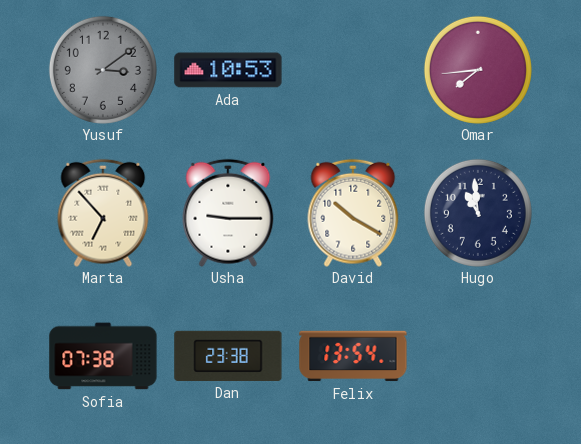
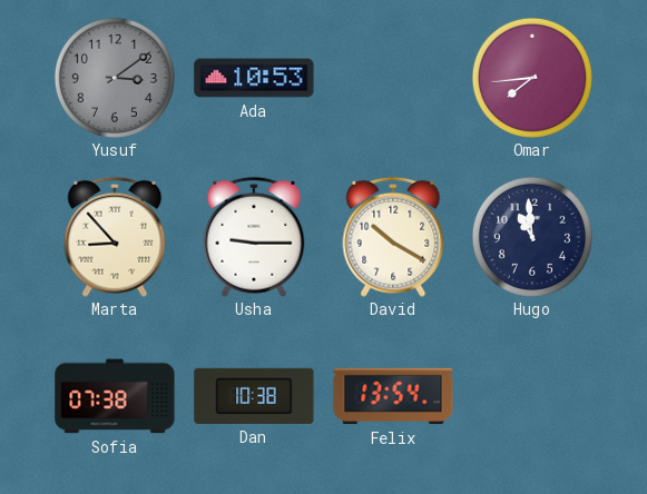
Marta: 6:53 -> 8:53
Dan: 23:38 -> 10:38
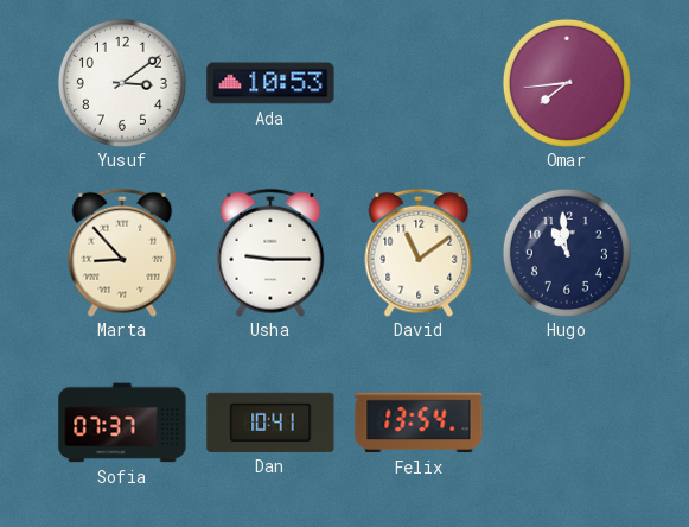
Yusuf dial: grey -> white
David: 10:20 -> 11:09
Sofia: 07:38 -> 07:37
Dan: 10:38 -> 10:41
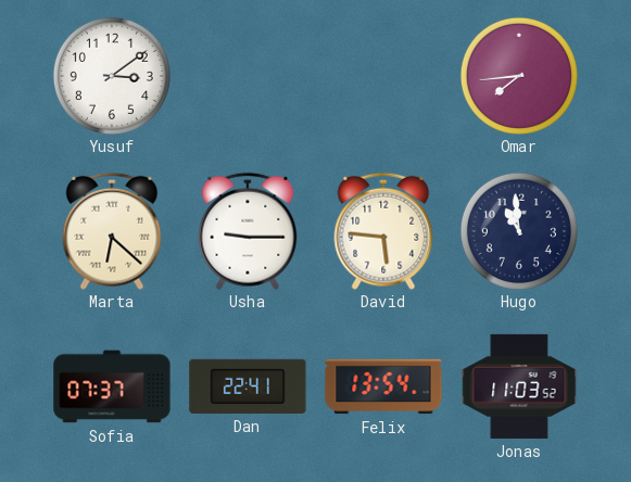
Ada: 10:53 -> none
Marta: 8:53 -> 6:22
David: 11:09 -> 5:46
Dan: 10:41 -> 22:41
Jonas: none -> 11:03
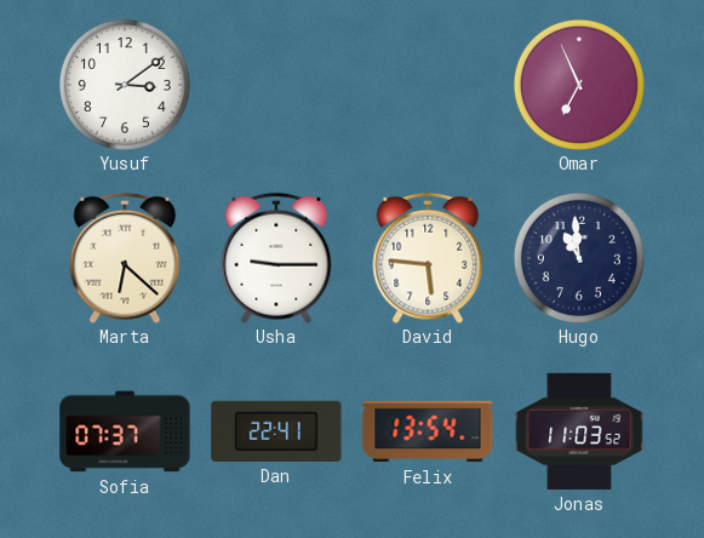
Omar: 7:44 -> 6:56
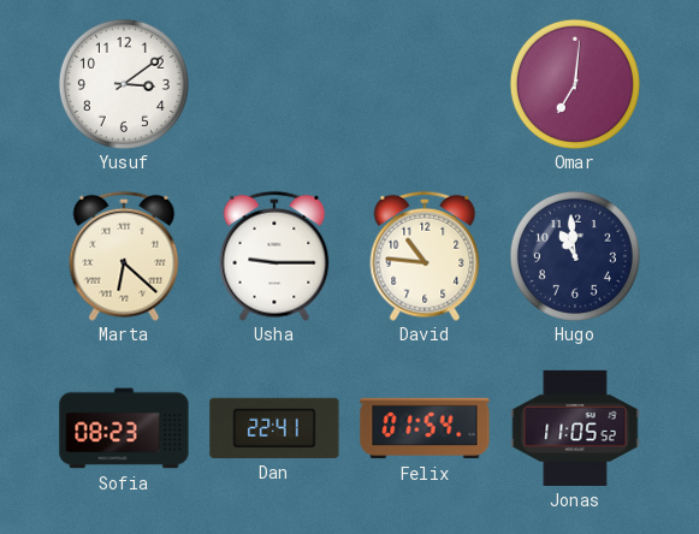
Omar: 6:56 -> 7:01
David: 5:46 -> 10:46
Sofia: 07:37 -> 08:23
Felix: 13:54 -> 01:54
Jonas: 11:03 -> 11:05
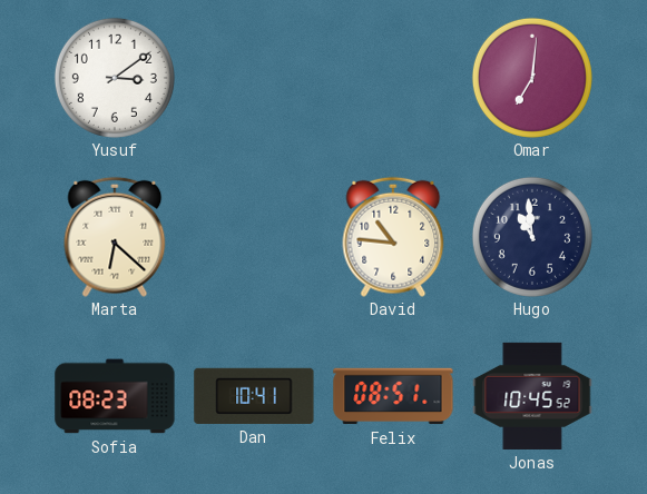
Usha: 9:15 -> none
Dan: 22:41 -> 10:41
Felix: 01:54 -> 08:51
Jonas: 11:05 -> 10:45
